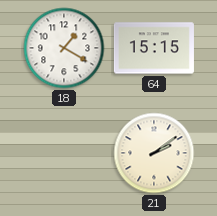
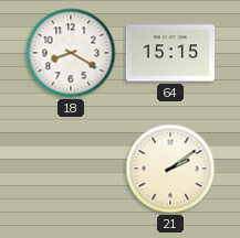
18: 1:20 -> 8:20
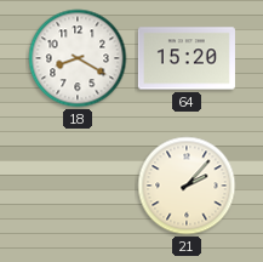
64: 15:15 -> 15:20
21: 2:09 -> 2:07
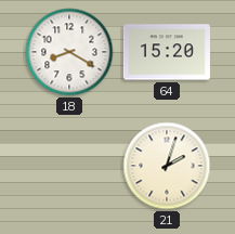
21: 2:07 -> 2:03
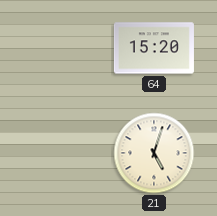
18: 8:20 -> none
21: 2:03 -> 5:03
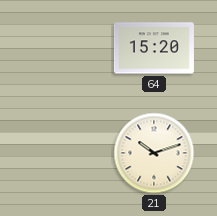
21: 5:03 -> 10:12
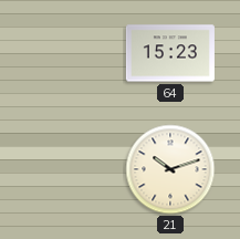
64: 15:20 -> 15:23
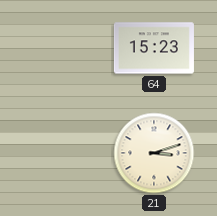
21: 10:12 -> 3:12
